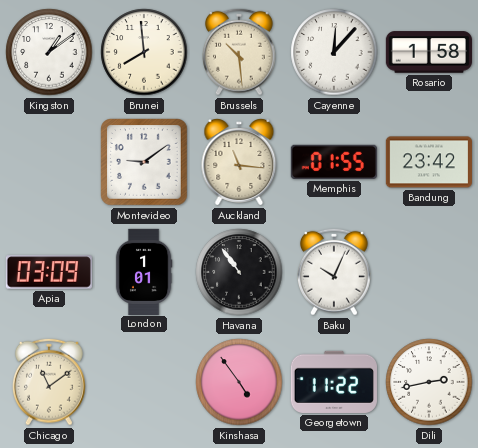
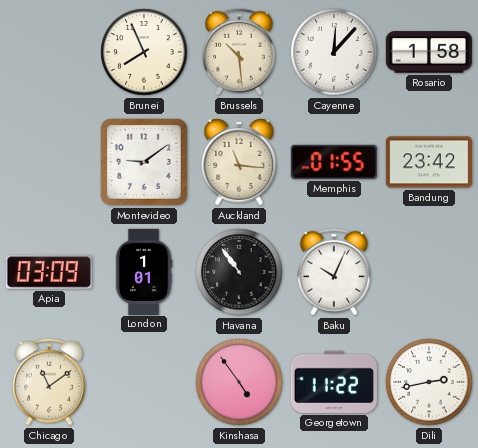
Kingston: 1:09 -> none
Brunei: 7:59 -> 7:56
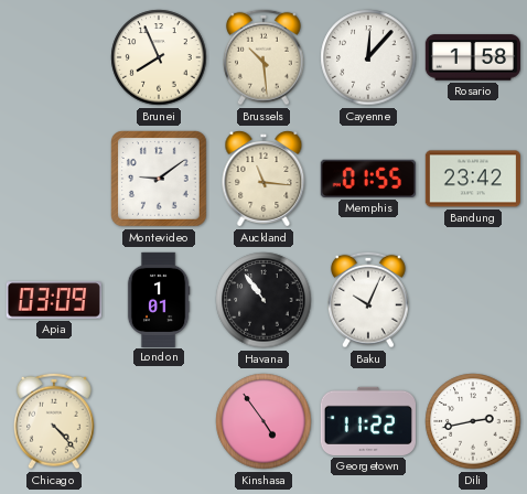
Chicago: 11:09 -> 4:23
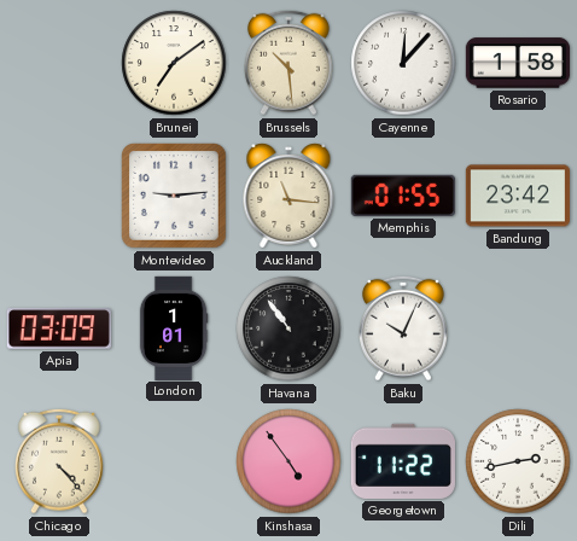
Brunei: 7:56 -> 7:09
Montevideo: 9:09 -> 9:14
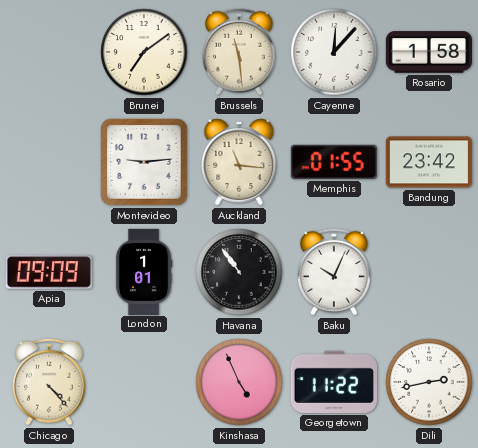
Brussels: 10:29 -> 11:29
Apia: 03:09 -> 09:09
Kinshasa: 4:54 -> 4:56
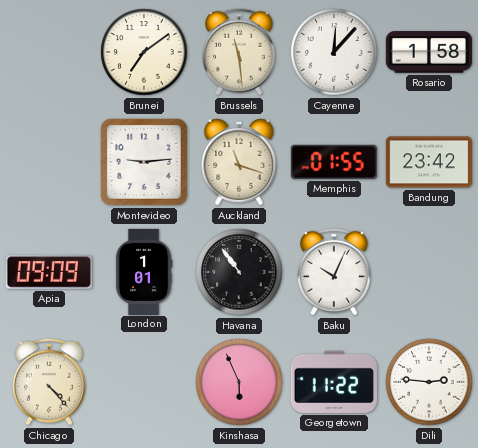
Auckland: 11:16 -> 11:18
Kinshasa: 4:56 -> 5:56
Dili: 2:43 -> 2:46
